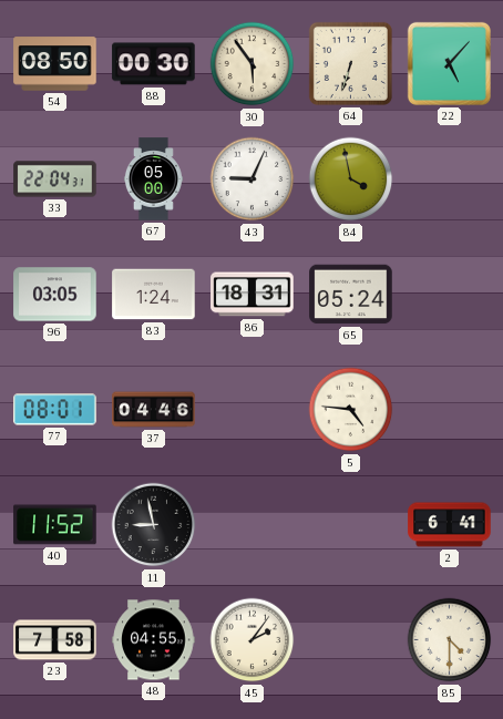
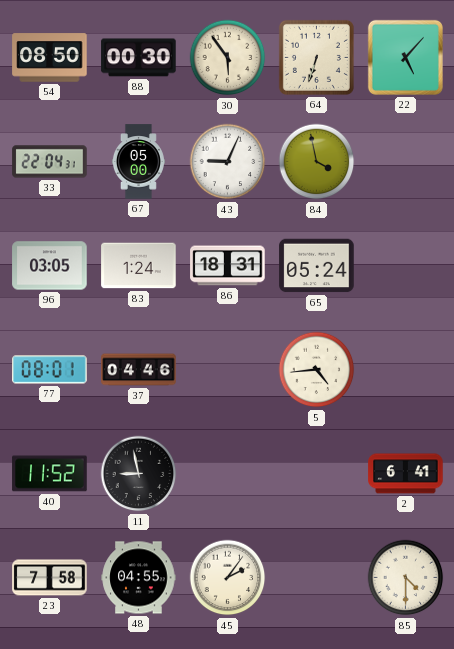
5: 4:46 -> 4:44
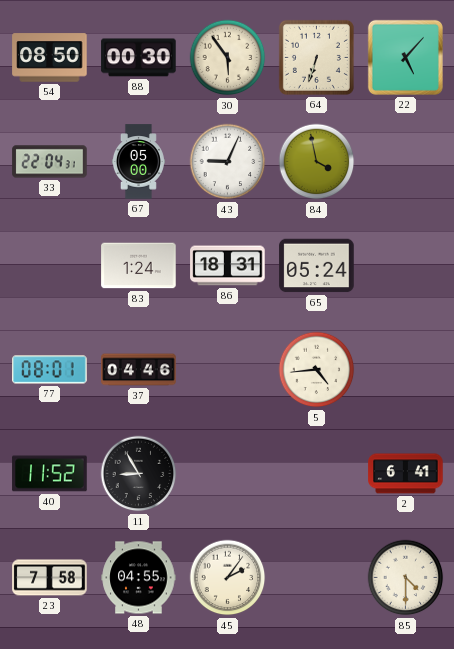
96: 03:05 -> none
11: 8:58 -> 8:55
